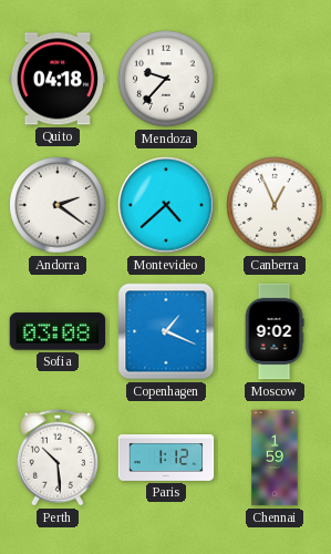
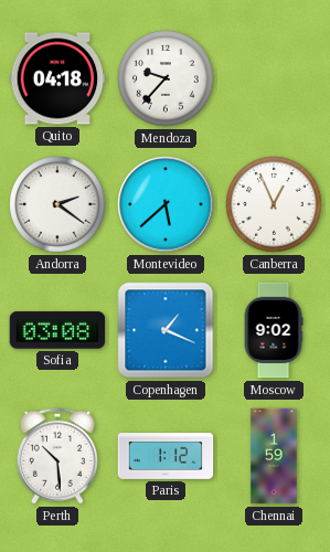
Montevideo: 4:38 -> 5:38
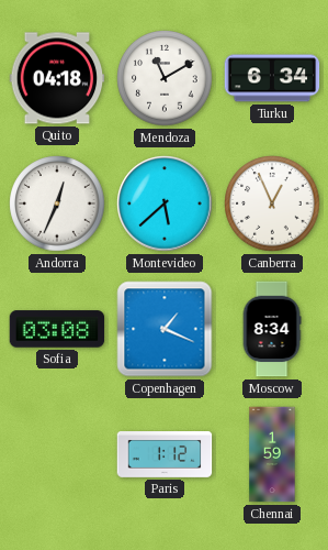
Mendoza: 9:37 -> 11:10
Turku: none -> 6:34
Andorra: 2:21 -> 12:34
Moscow: 9:02 -> 8:34
Perth: 10:29 -> none
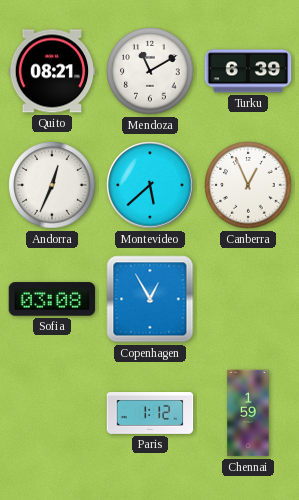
Quito: 04:18 -> 08:21
Turku: 6:34 -> 6:39
Copenhagen: 1:19 -> 12:55
Moscow: 8:34 -> none
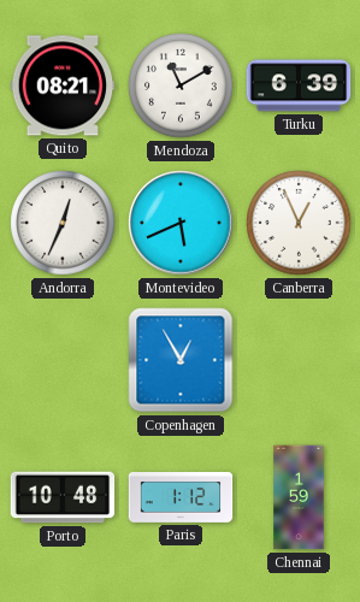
Montevideo: 5:38 -> 5:41
Sofia: 03:08 -> none
Porto: none -> 10:48
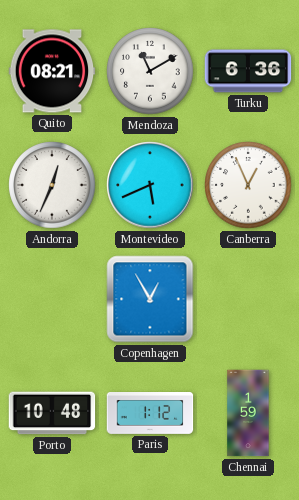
Turku: 6:39 -> 6:36
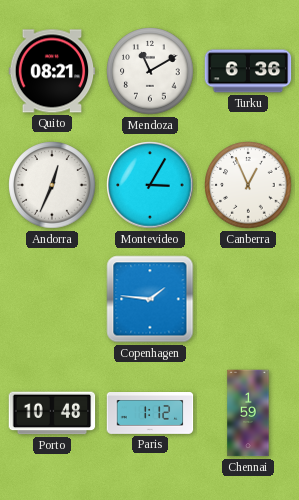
Montevideo: 5:41 -> 3:05
Copenhagen: 12:55 -> 1:46
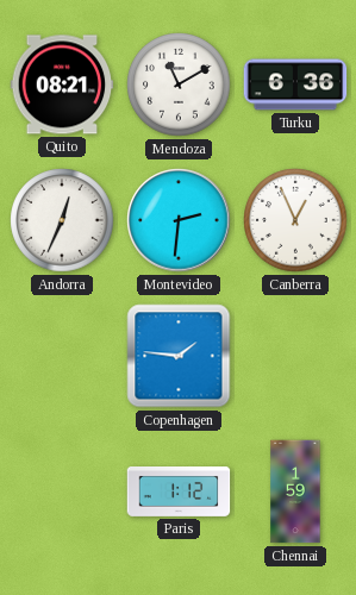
Montevideo: 3:05 -> 2:31
Porto: 10:48 -> none
